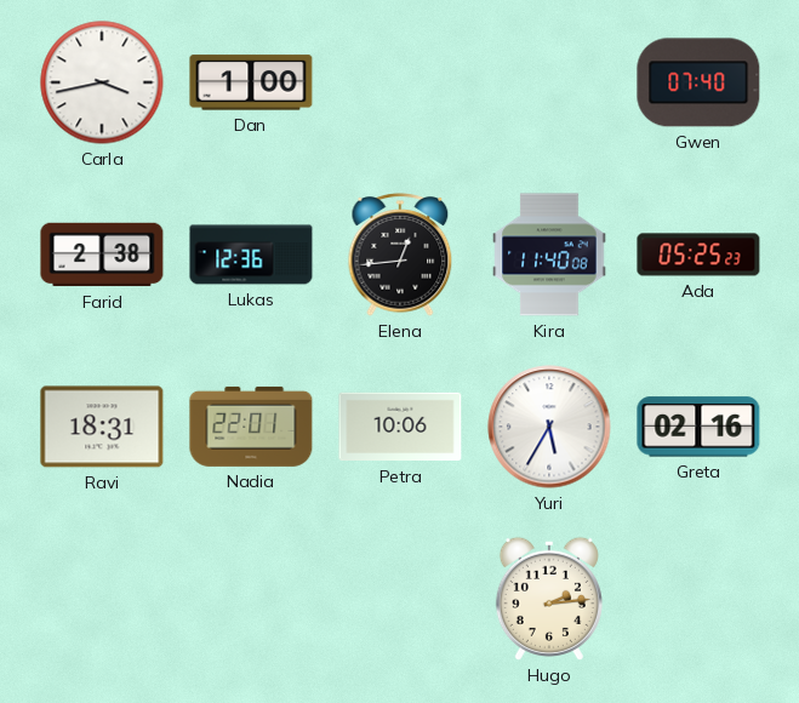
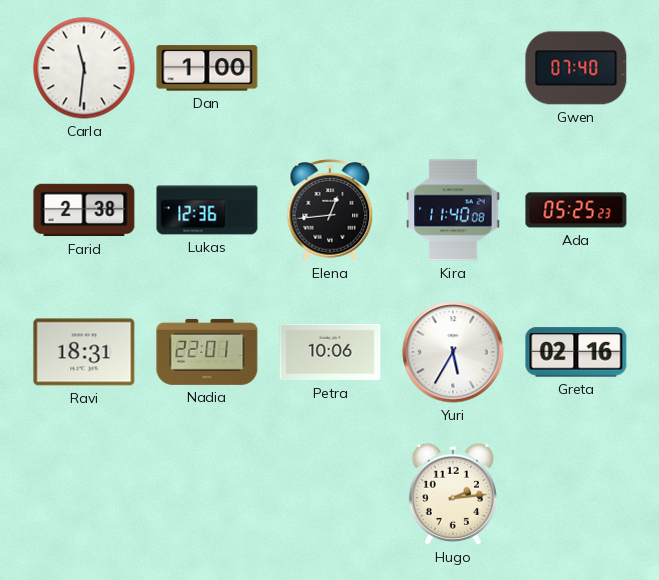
Carla: 3:43 -> 11:31
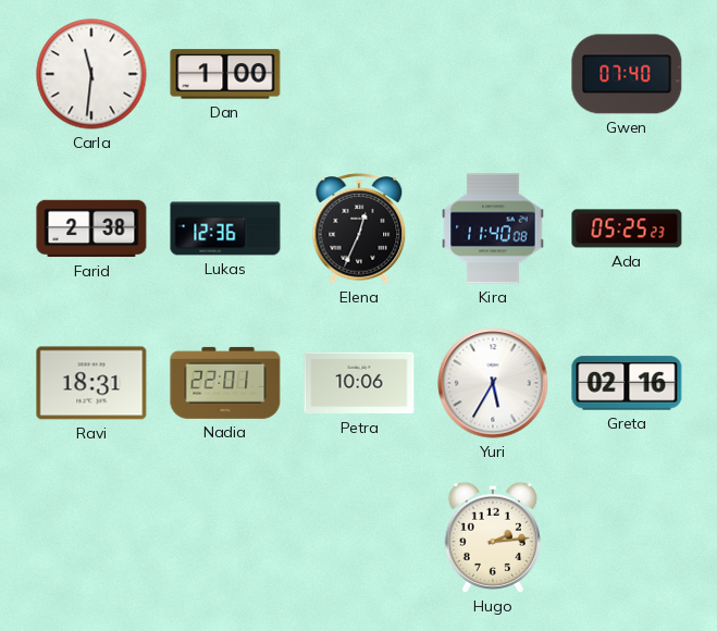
Elena: 12:44 -> 12:34
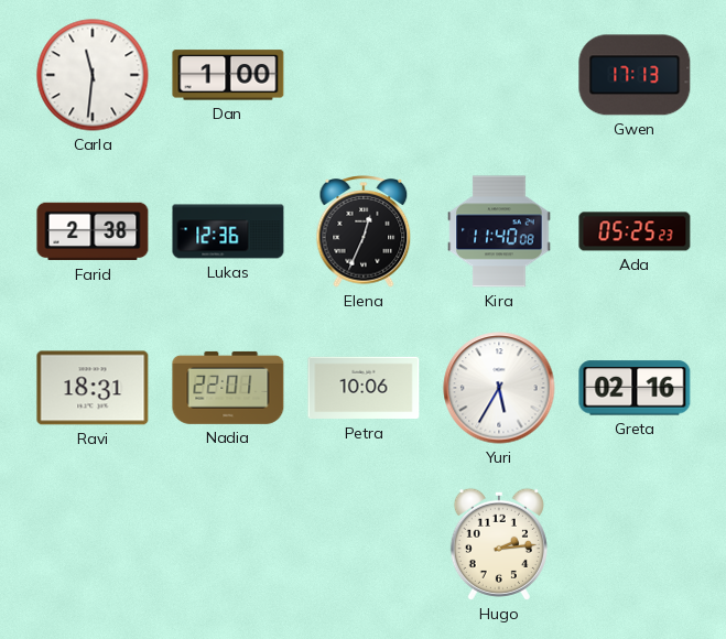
Gwen: 07:40 -> 17:13
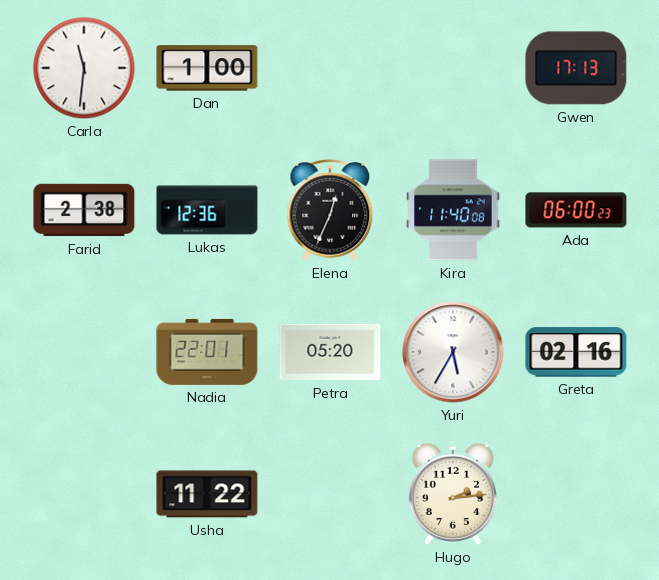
Ada: 05:25 -> 06:00
Ravi: 18:31 -> none
Petra: 10:06 -> 05:20
Usha: none -> 11:22
